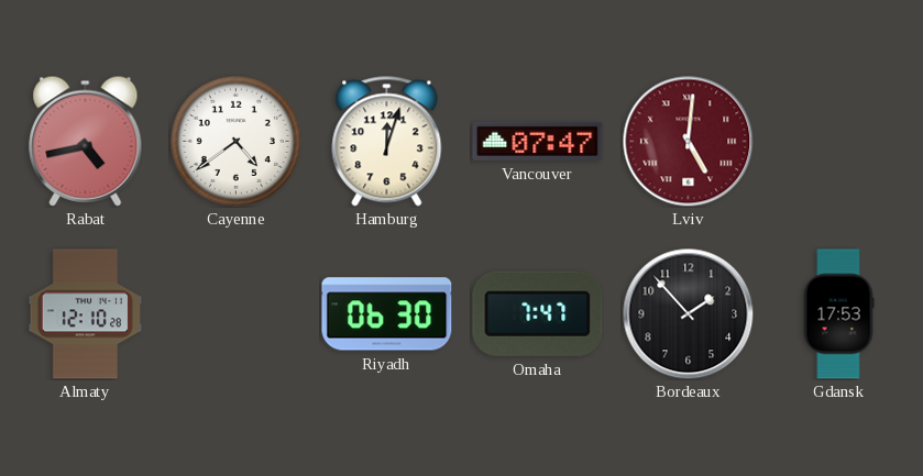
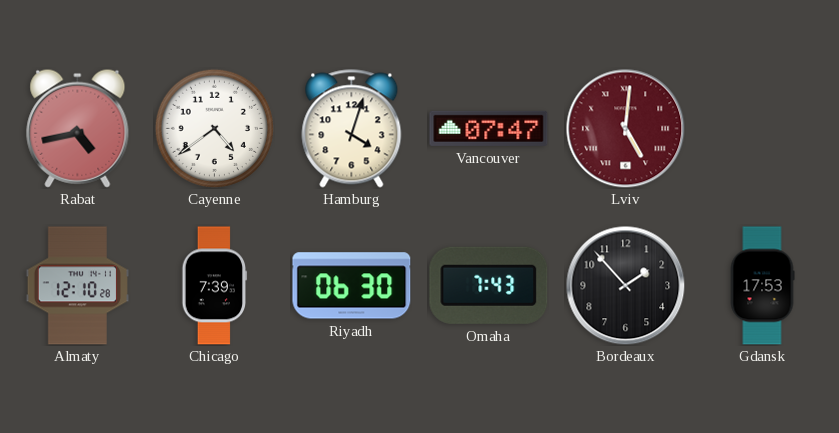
Hamburg: 12:03 -> 4:03
Chicago: none -> 7:39
Omaha: 7:47 -> 7:43
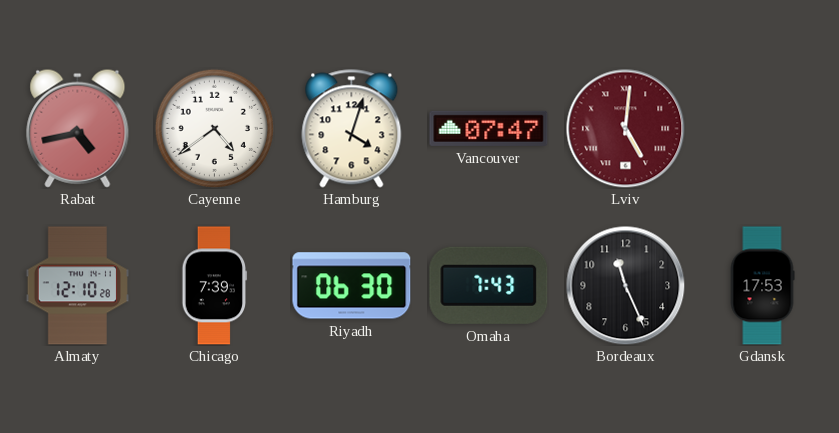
Bordeaux: 1:53 -> 11:26
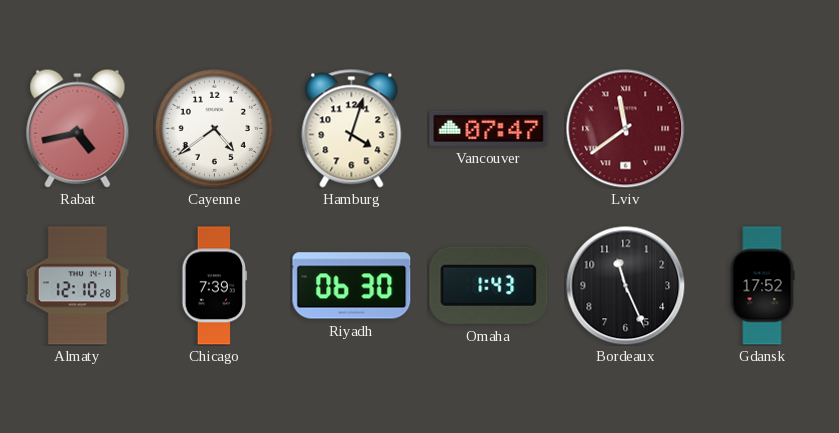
Lviv: 5:01 -> 11:39
Omaha: 7:43 -> 1:43
Gdansk: 17:53 -> 17:52
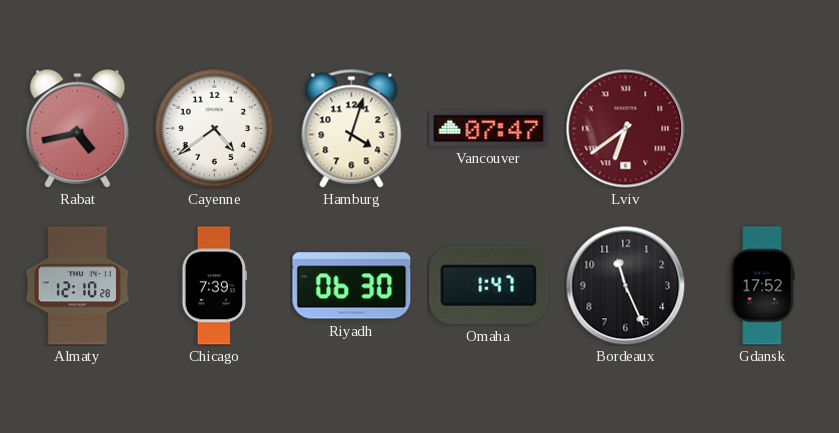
Lviv: 11:39 -> 6:39
Omaha: 1:43 -> 1:47
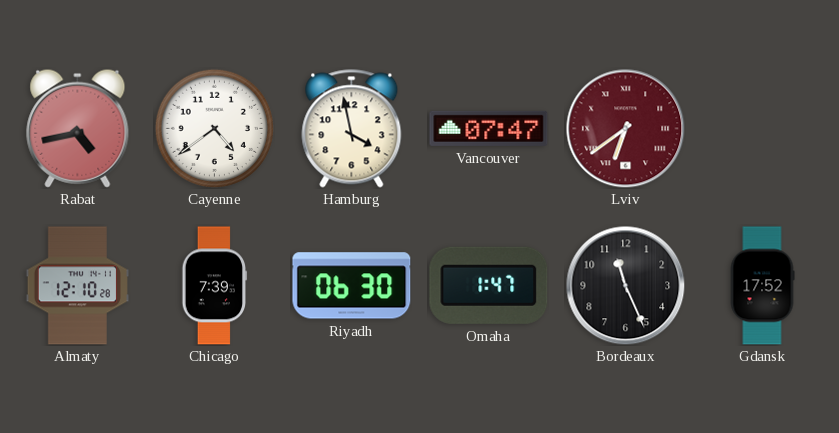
Hamburg: 4:03 -> 3:58
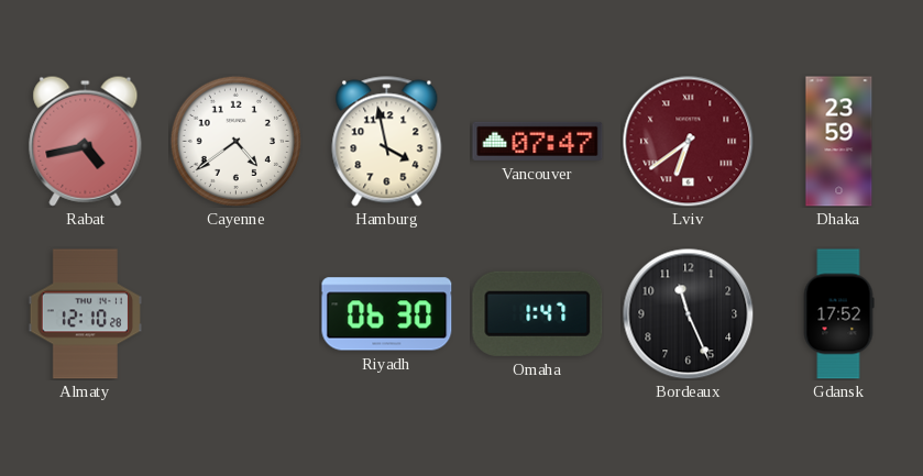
Dhaka: none -> 23:59
Chicago: 7:39 -> none
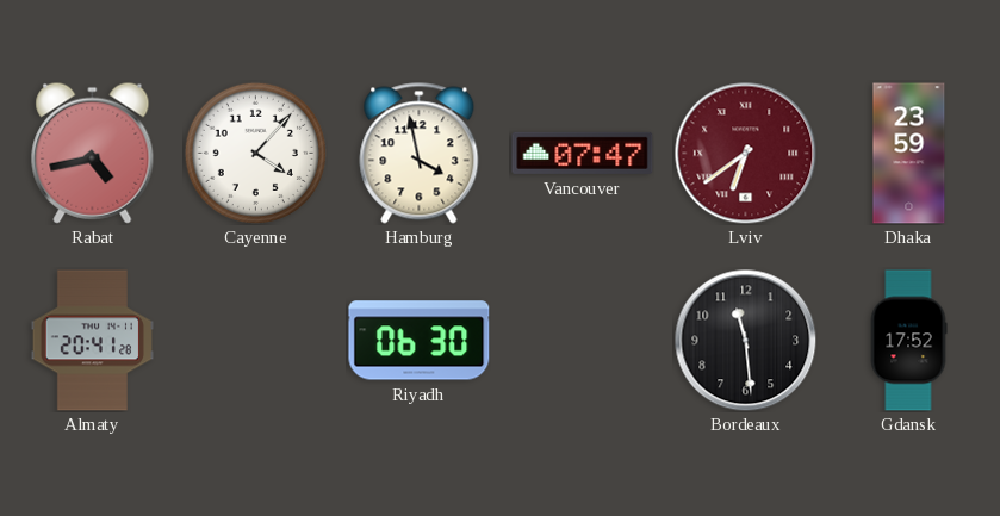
Cayenne: 4:39 -> 4:07
Almaty: 12:10 -> 20:41
Omaha: 1:47 -> none
Bordeaux: 11:26 -> 11:29
